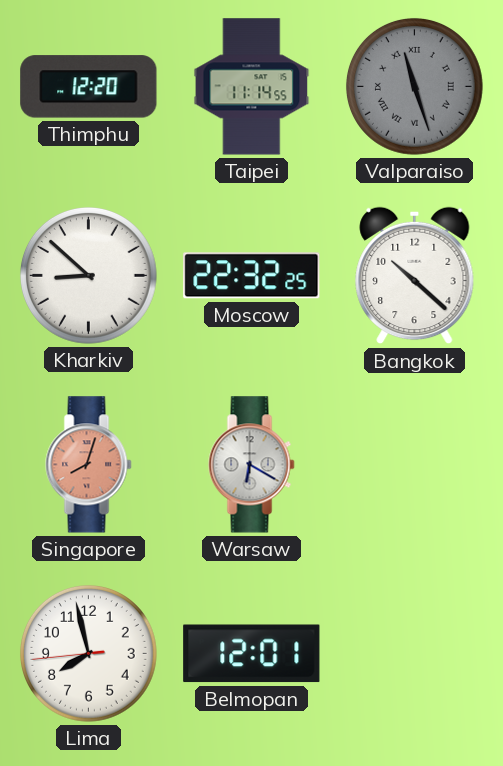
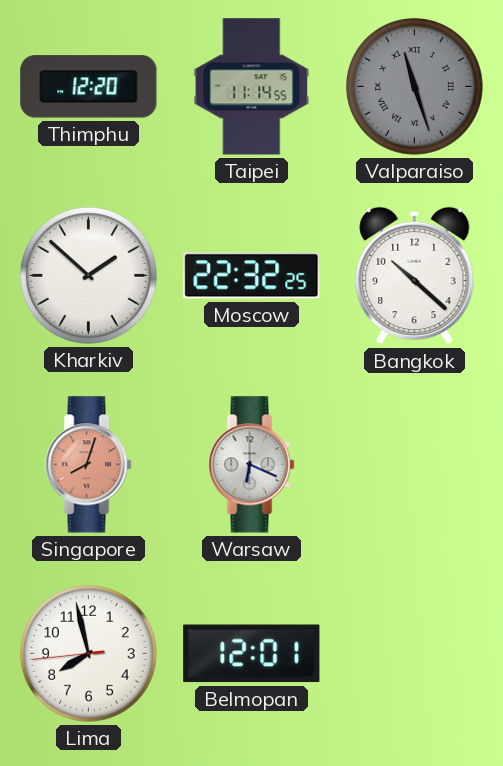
Kharkiv: 8:52 -> 1:52
Warsaw: 6:20 -> 6:19
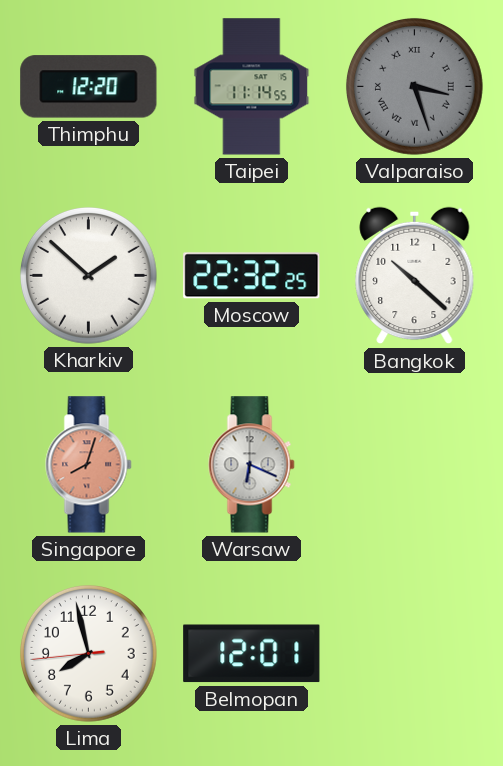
Valparaiso: 11:27 -> 3:27
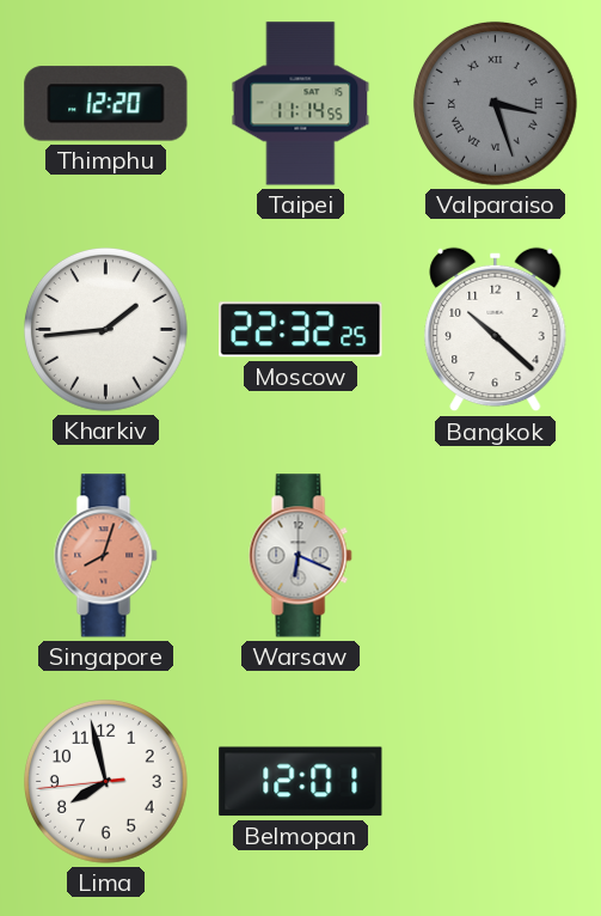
Kharkiv: 1:52 -> 1:44
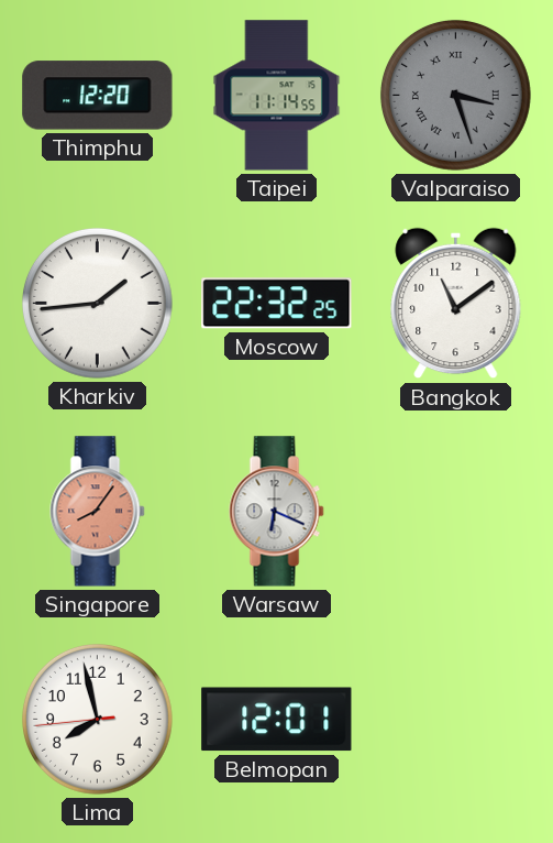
Bangkok: 10:22 -> 11:09
Singapore: 8:03 -> 8:06
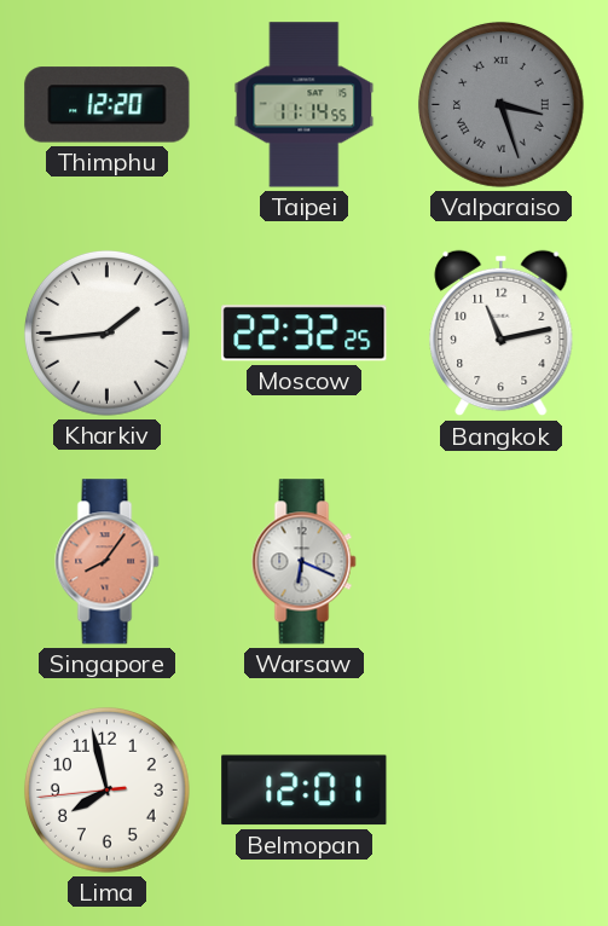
Bangkok: 11:09 -> 11:13
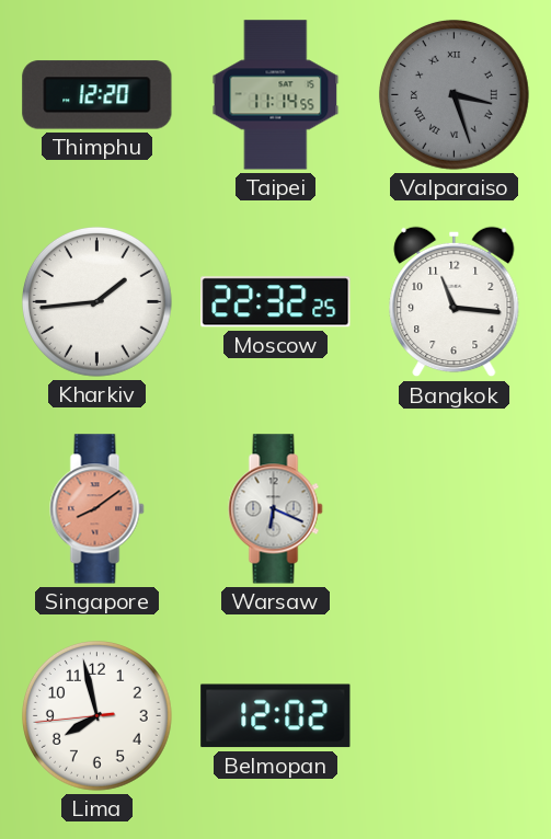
Bangkok: 11:13 -> 11:16
Singapore: 8:06 -> 8:09
Belmopan: 12:01 -> 12:02
